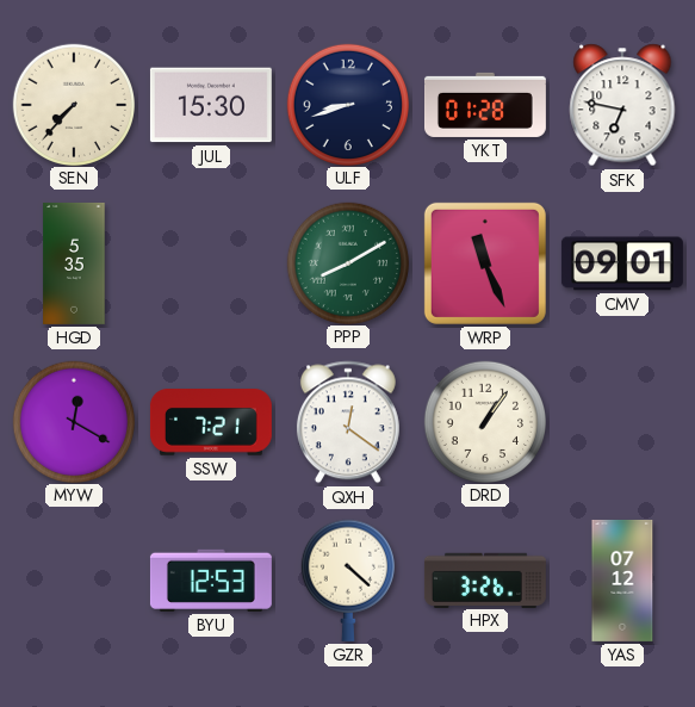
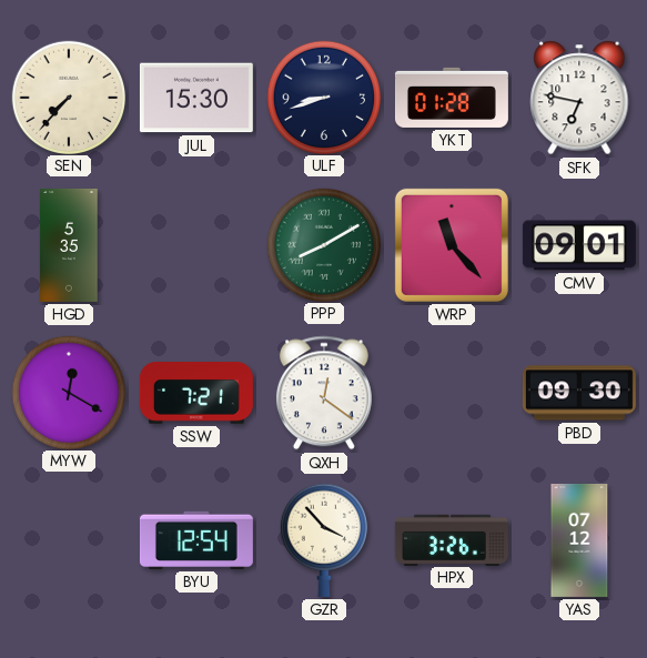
WRP: 11:26 -> 11:23
DRD: 1:06 -> none
PBD: none -> 09:30
BYU: 12:53 -> 12:54
GZR: 4:22 -> 3:53
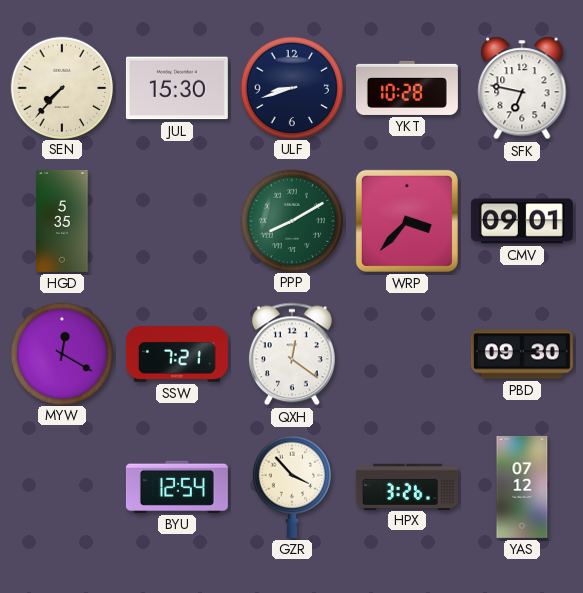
YKT: 01:28 -> 10:28
WRP: 11:23 -> 3:37
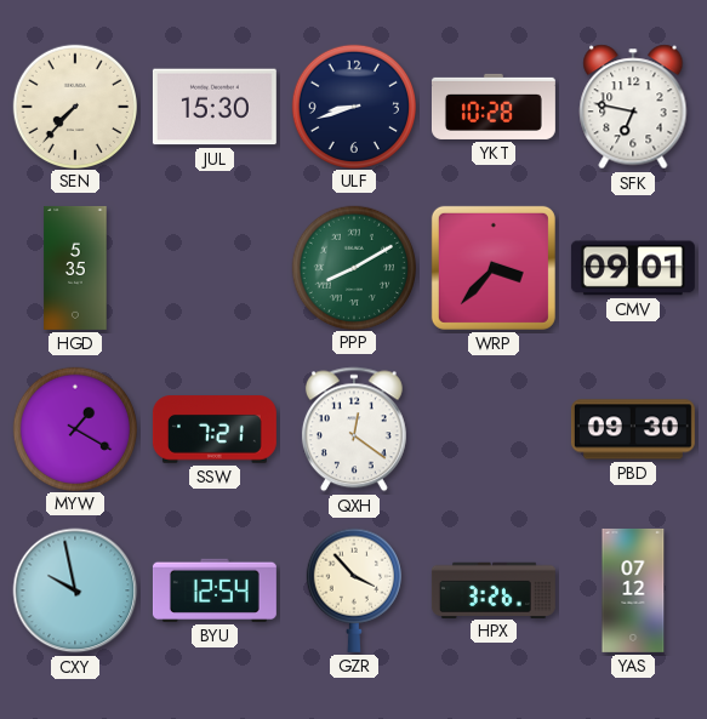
MYW: 12:20 -> 1:20
CXY: none -> 9:58
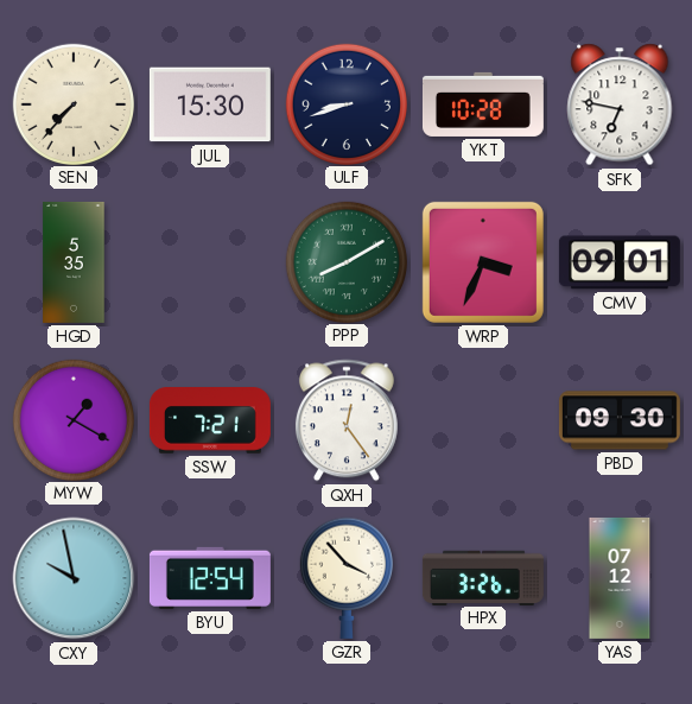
WRP: 3:37 -> 3:34
QXH: 12:21 -> 12:24
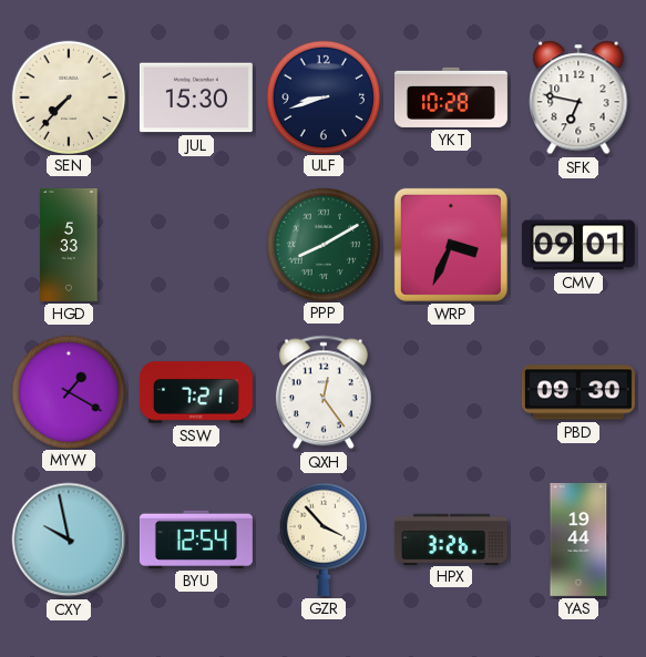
HGD: 5:35 -> 5:33
YAS: 07:12 -> 19:44
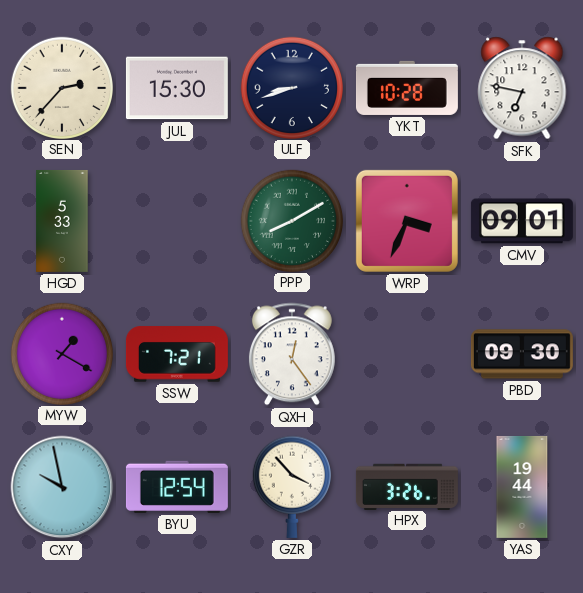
SEN: 7:37 -> 2:37
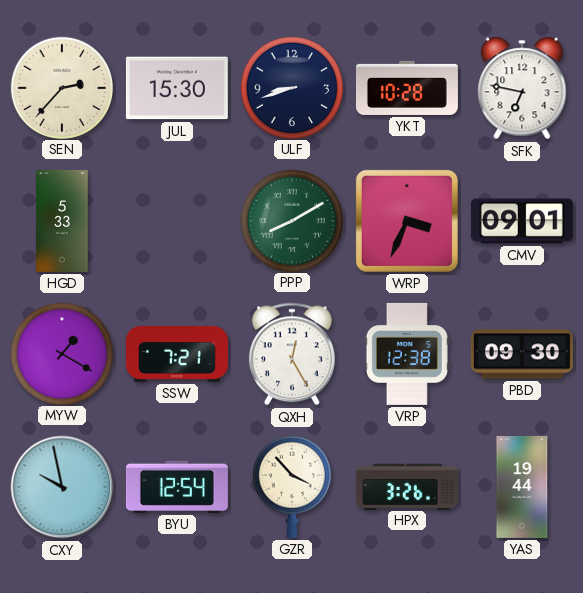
QXH: 12:24 -> 12:25
VRP: none -> 12:38
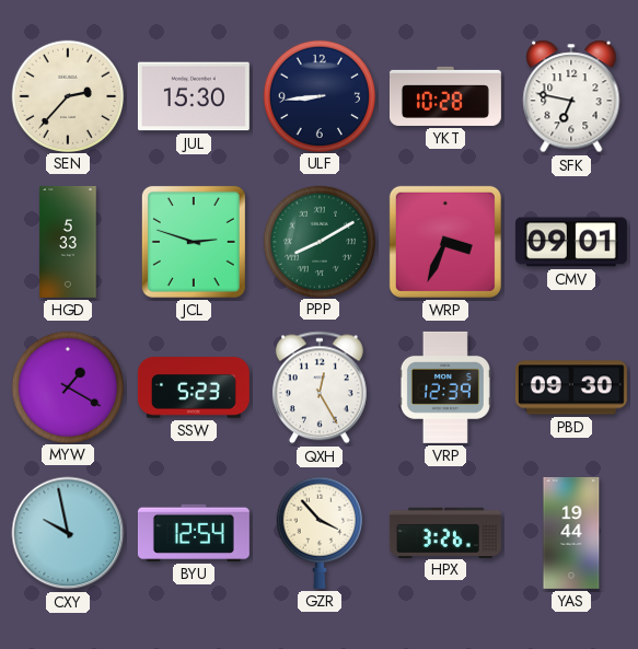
ULF: 8:42 -> 8:44
JCL: none -> 2:48
SSW: 7:21 -> 5:23
VRP: 12:38 -> 12:39
